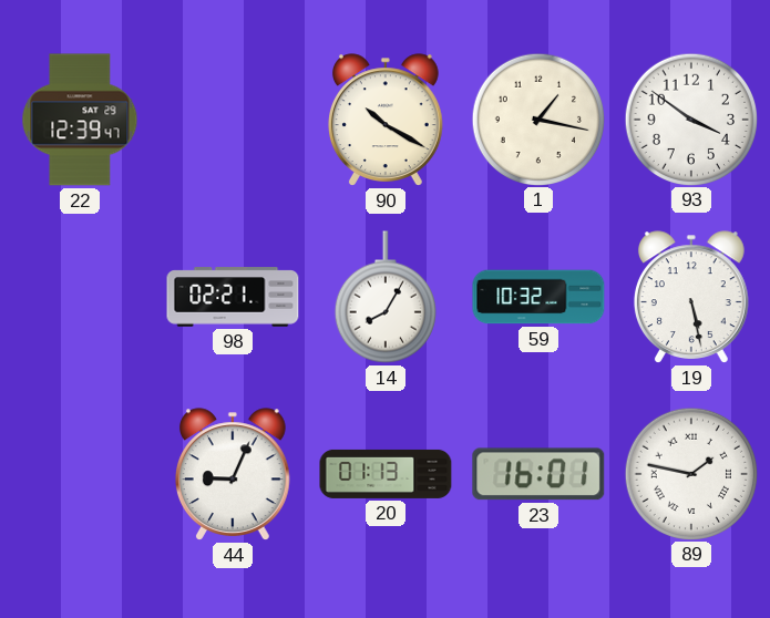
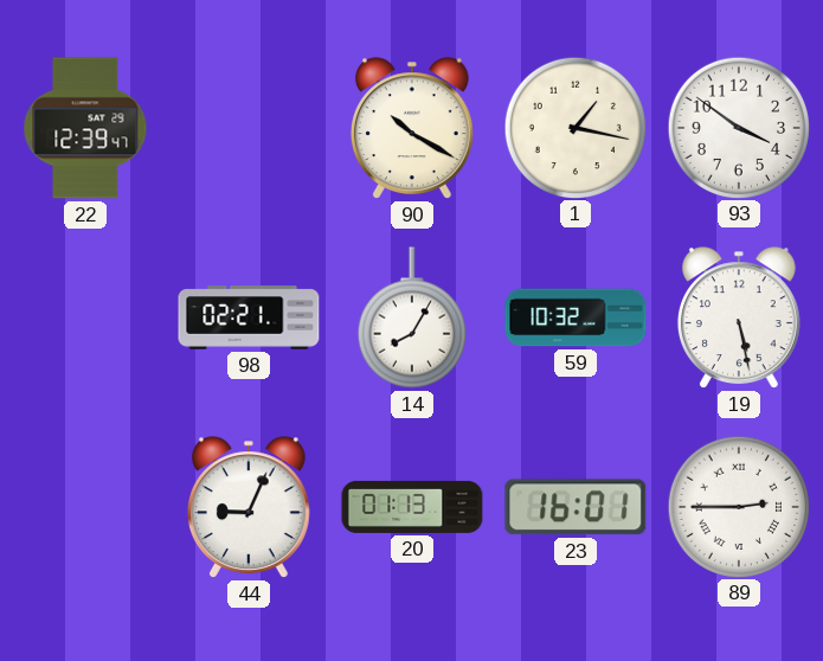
89: 1:47 -> 2:45
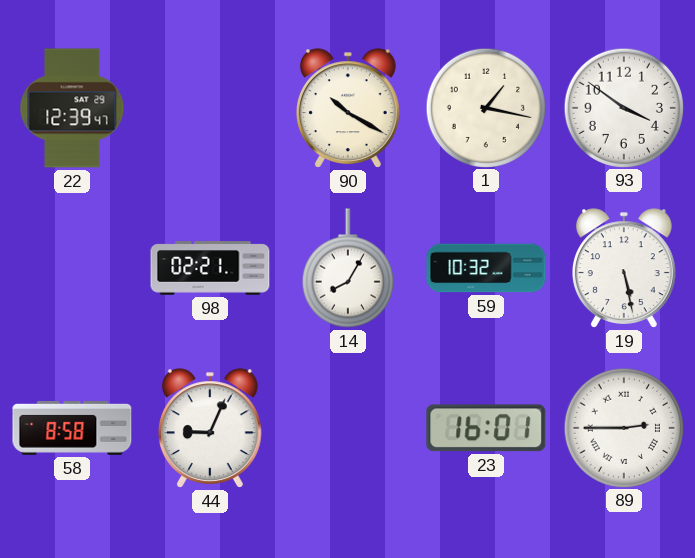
58: none -> 8:58
20: 01:13 -> none
